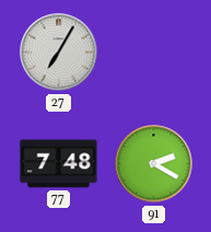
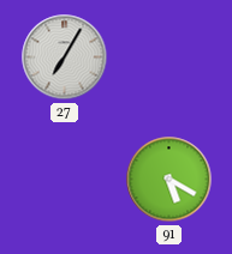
77: 7:48 -> none
91: 2:20 -> 5:20
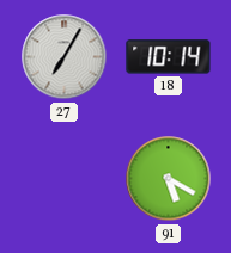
18: none -> 10:14
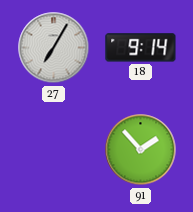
18: 10:14 -> 9:14
91: 5:20 -> 1:53
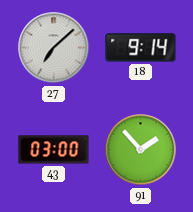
27: 7:05 -> 7:08
43: none -> 03:00
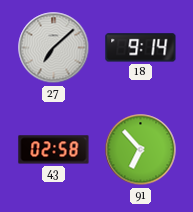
43: 03:00 -> 02:58
91: 1:53 -> 6:53
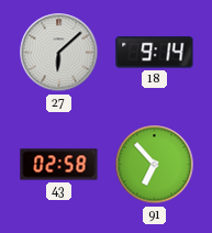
27: 7:08 -> 6:08
